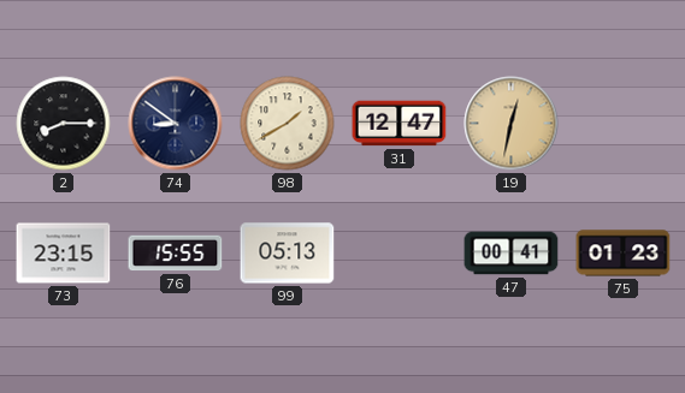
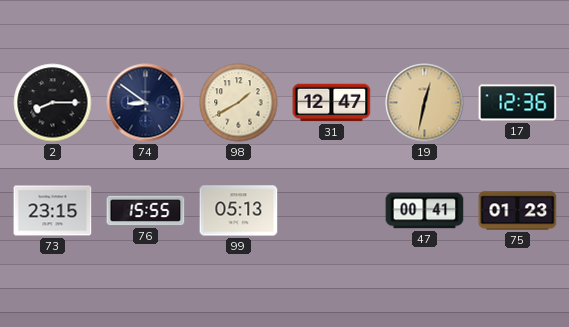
17: none -> 12:36
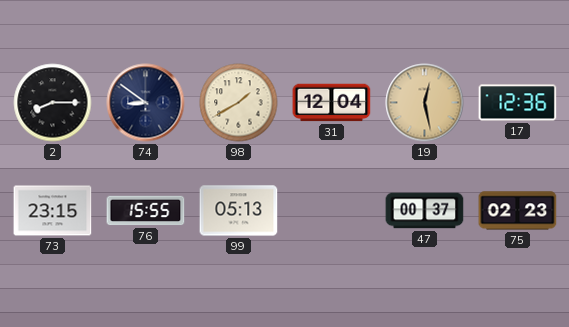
31: 12:47 -> 12:04
19: 12:32 -> 12:28
47: 00:41 -> 00:37
75: 01:23 -> 02:23
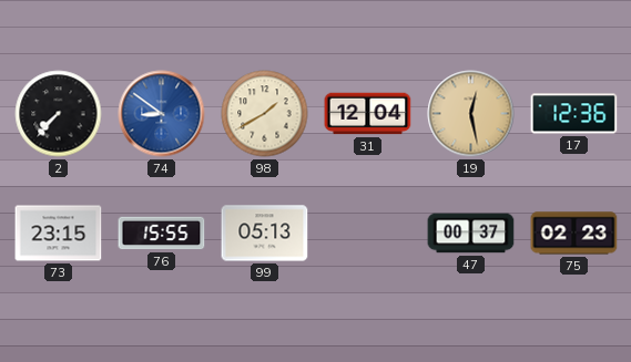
2: 8:15 -> 7:37
74 dial: navy -> blue
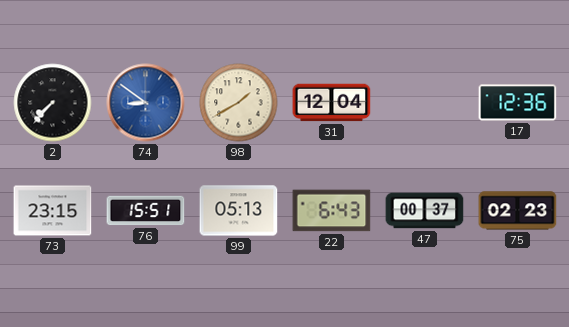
19: 12:28 -> none
76: 15:55 -> 15:51
22: none -> 6:43
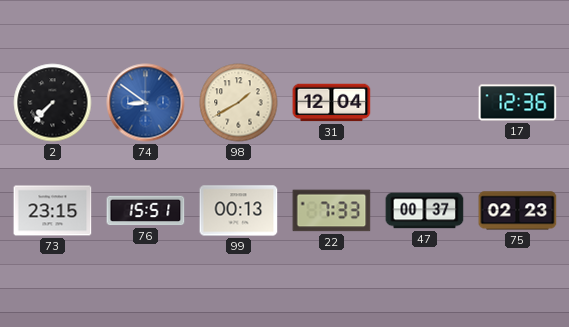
99: 05:13 -> 00:13
22: 6:43 -> 7:33
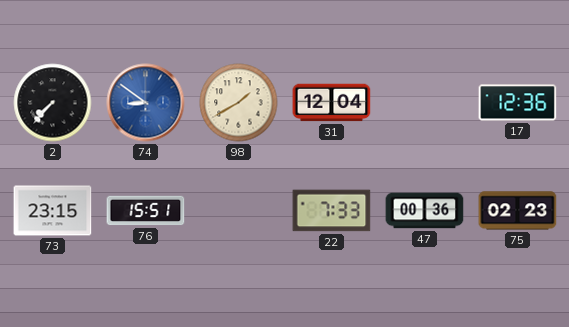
99: 00:13 -> none
47: 00:37 -> 00:36
